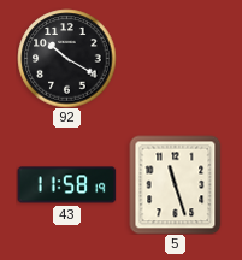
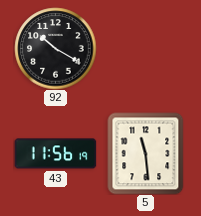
43: 11:58 -> 11:56
5: 11:27 -> 11:29
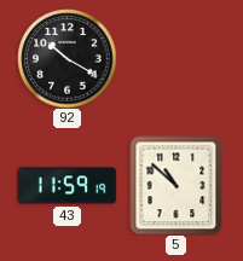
43: 11:56 -> 11:59
5: 11:29 -> 10:52
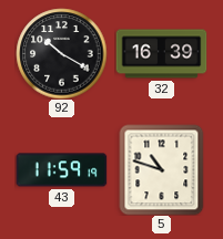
32: none -> 16:39
5: 10:52 -> 10:48
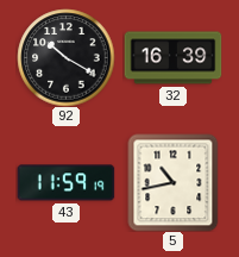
5: 10:48 -> 10:43
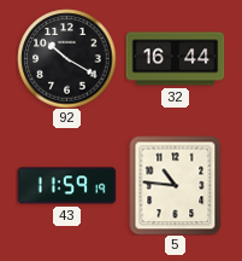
32: 16:39 -> 16:44
5: 10:43 -> 10:46
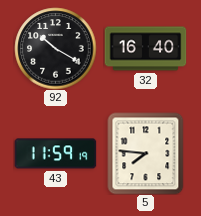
32: 16:44 -> 16:40
5: 10:46 -> 7:46
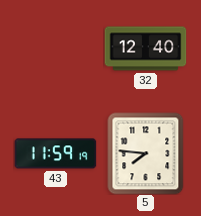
92: 10:20 -> none
32: 16:40 -> 12:40
